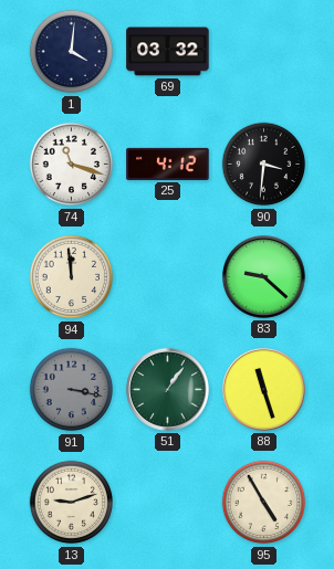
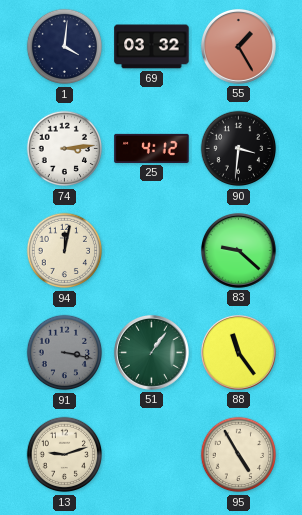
55: none -> 1:25
74: 11:18 -> 3:14
94: 11:59 -> 12:02
88: 11:27 -> 11:24
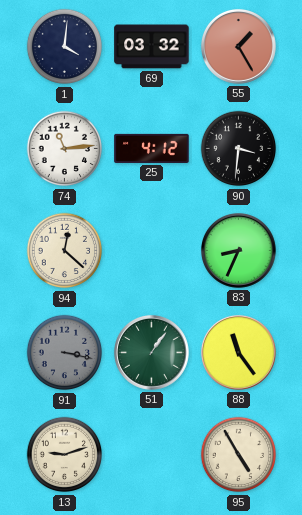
74: 3:14 -> 11:14
94: 12:02 -> 12:22
83: 9:22 -> 8:34
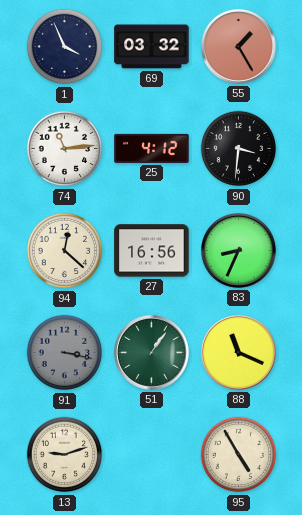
1: 4:01 -> 3:56
27: none -> 16:56
88: 11:24 -> 11:19
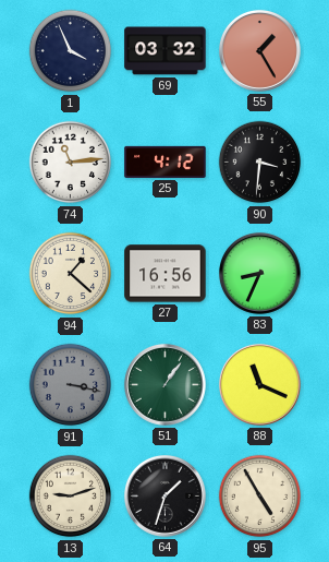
94: 12:22 -> 1:22
64: none -> 1:33
